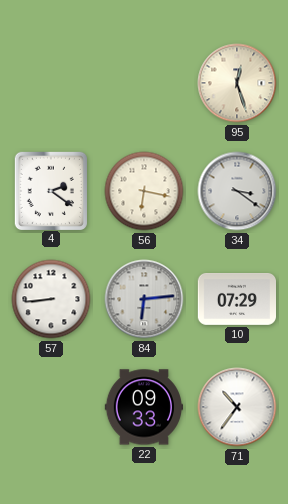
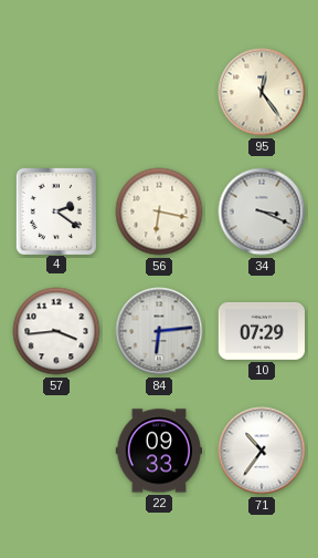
95: 12:27 -> 12:24
34: 3:21 -> 3:19
57: 8:44 -> 3:44
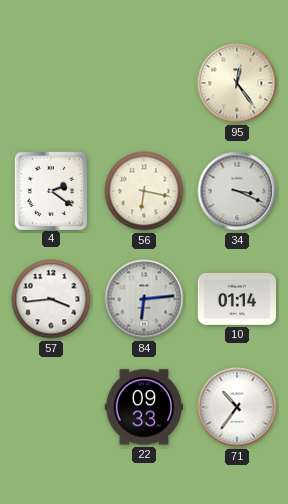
10: 07:29 -> 01:14
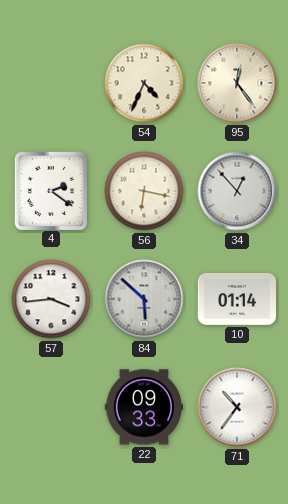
54: none -> 4:34
34: 3:19 -> 12:53
84: 6:14 -> 5:52
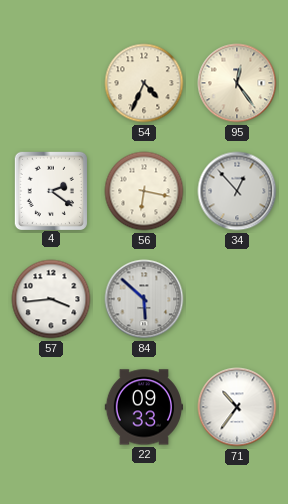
10: 01:14 -> none
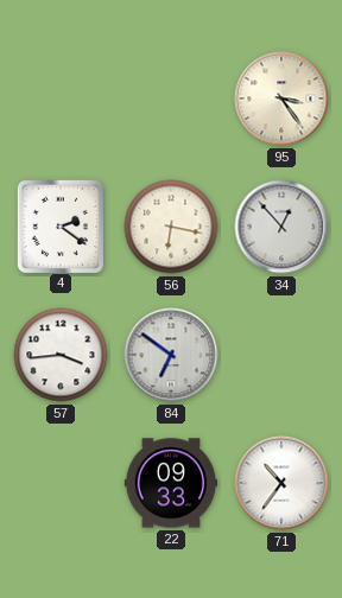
54: 4:34 -> none
95: 12:24 -> 3:24
84: 5:52 -> 6:51
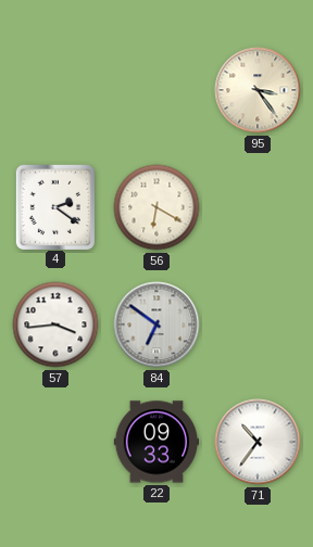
56: 6:17 -> 6:20
34: 12:53 -> none
